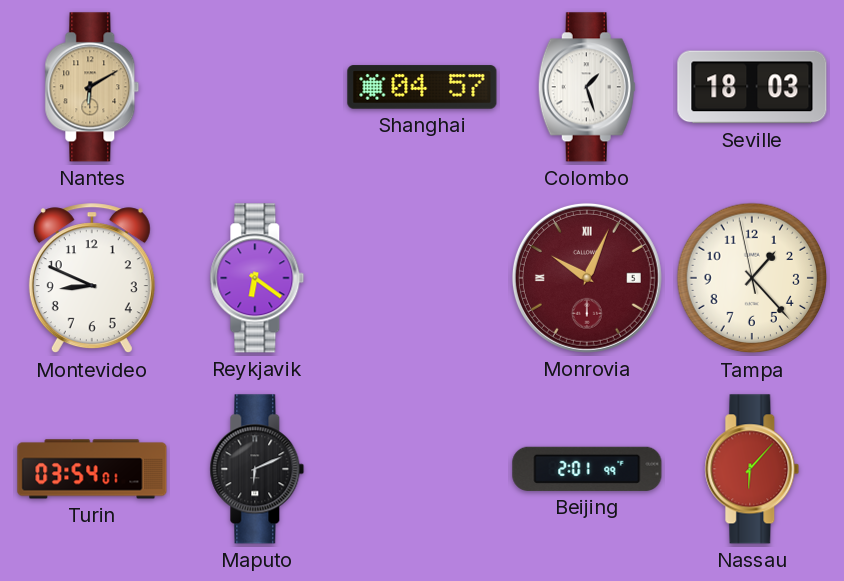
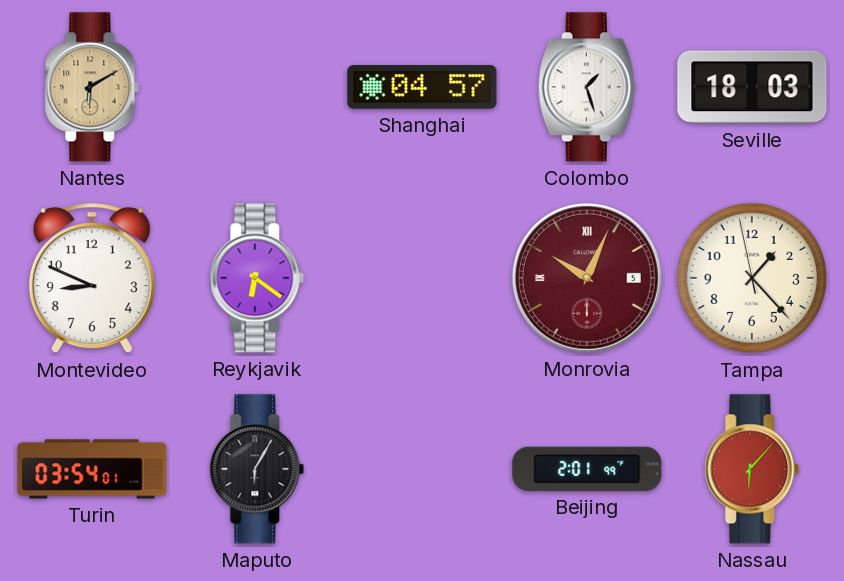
Maputo: 6:11 -> 6:05
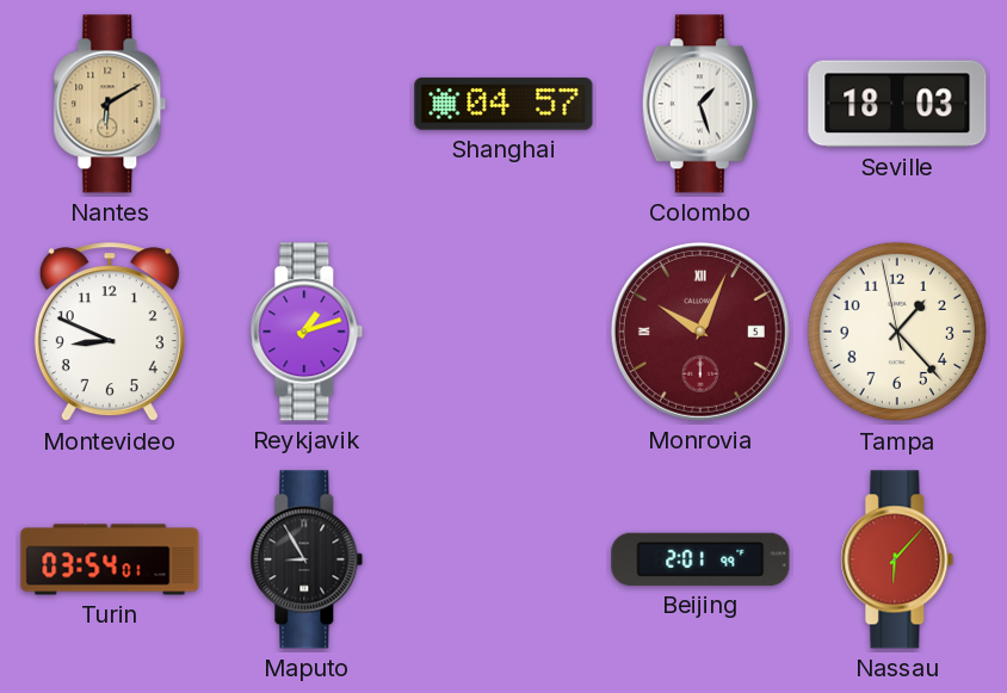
Reykjavik: 6:21 -> 1:12
Maputo: 6:05 -> 8:55
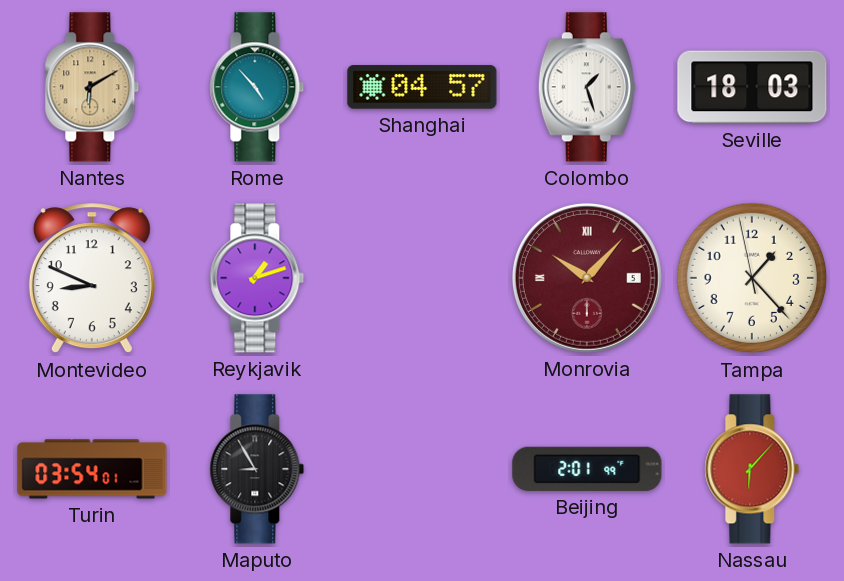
Rome: none -> 4:53
Monrovia: 10:04 -> 10:07
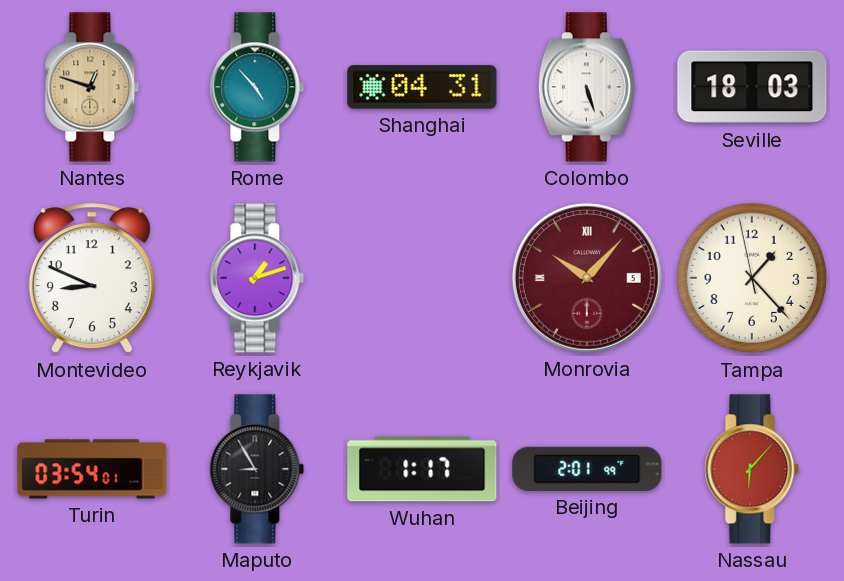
Nantes: 6:10 -> 12:48
Shanghai: 04:57 -> 04:31
Colombo: 1:27 -> 5:27
Wuhan: none -> 1:17
